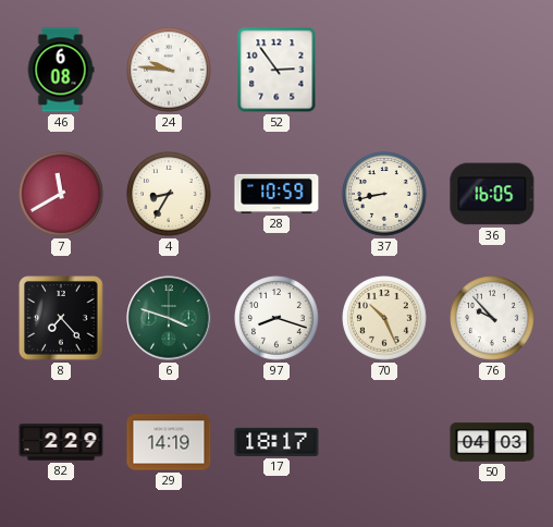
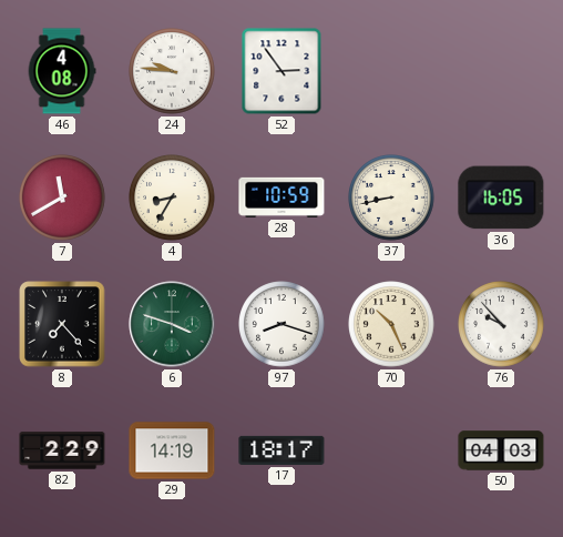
46: 6:08 -> 4:08
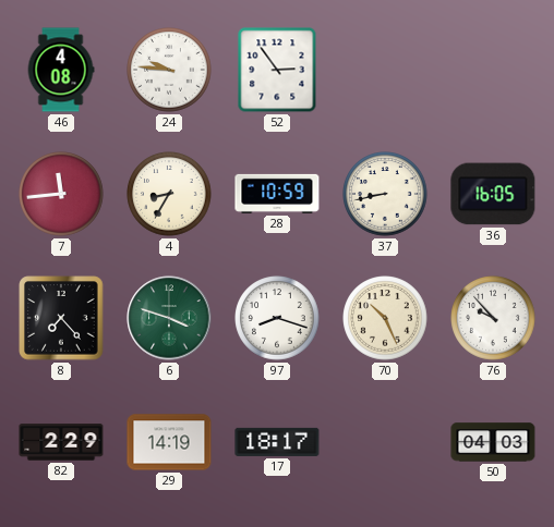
7: 11:40 -> 11:44
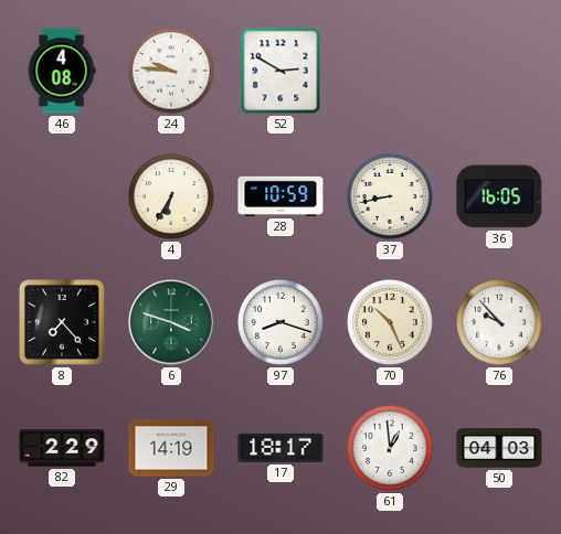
52: 2:54 -> 2:50
7: 11:44 -> none
4: 8:35 -> 6:35
61: none -> 12:59
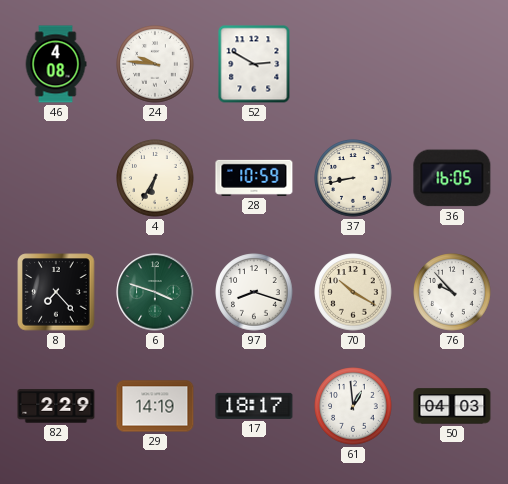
70: 10:26 -> 10:20
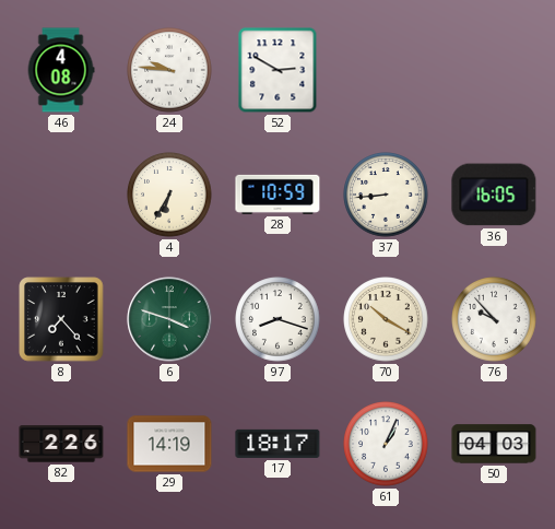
37: 8:43 -> 8:44
82: 2:29 -> 2:26
61: 12:59 -> 1:04
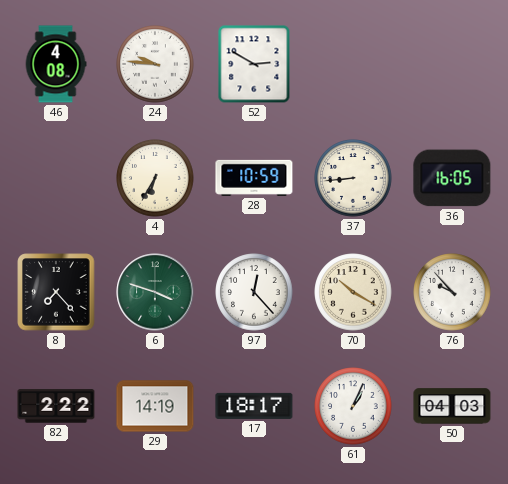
97: 8:18 -> 12:23
82: 2:26 -> 2:22
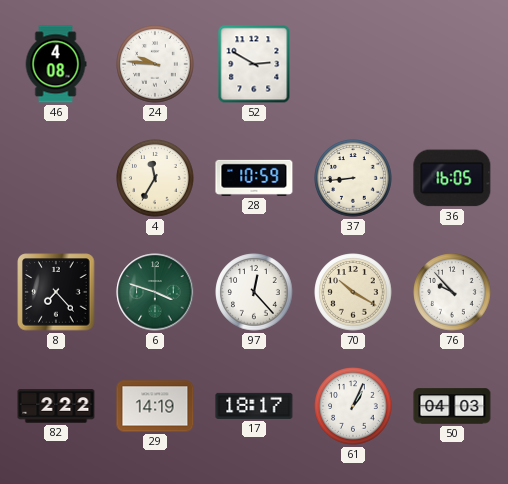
4: 6:35 -> 11:35
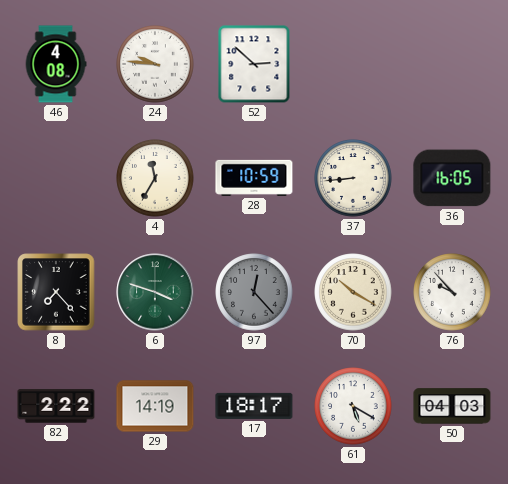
52: 2:50 -> 2:52
97 dial: white -> grey
61: 1:04 -> 5:20
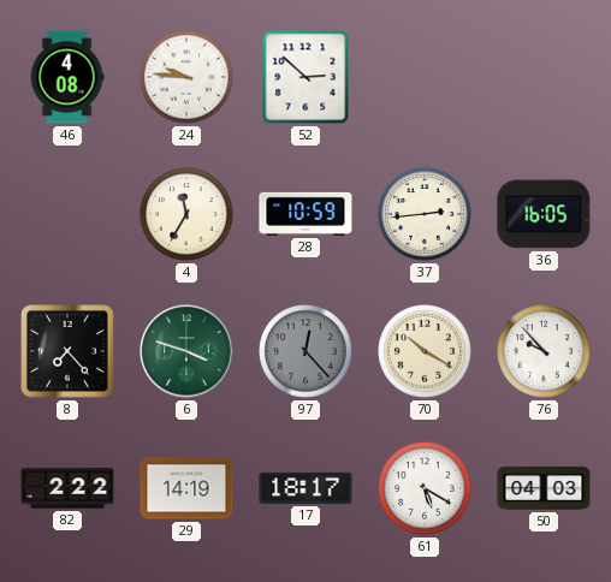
37: 8:44 -> 2:44
